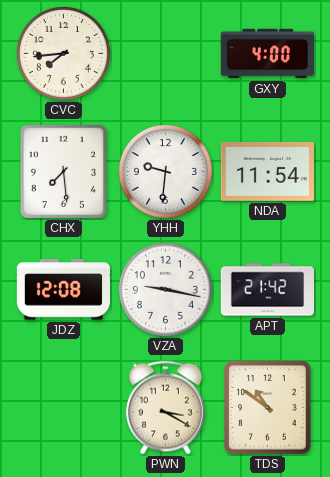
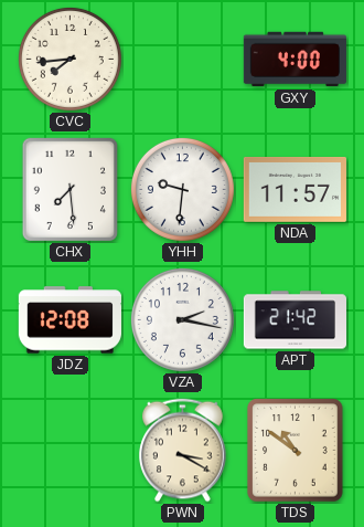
NDA: 11:54 -> 11:57
VZA: 9:17 -> 2:17
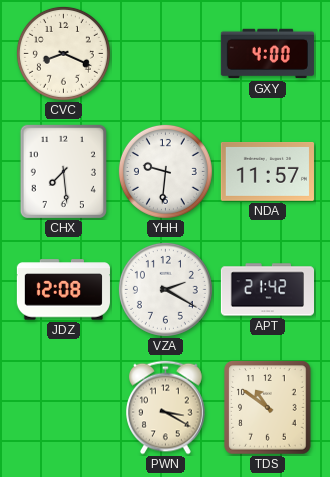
CVC: 7:44 -> 8:19
VZA: 2:17 -> 2:20
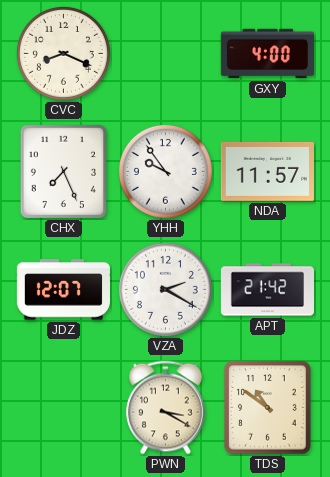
CHX: 7:29 -> 7:26
YHH: 9:31 -> 9:54
JDZ: 12:08 -> 12:07
